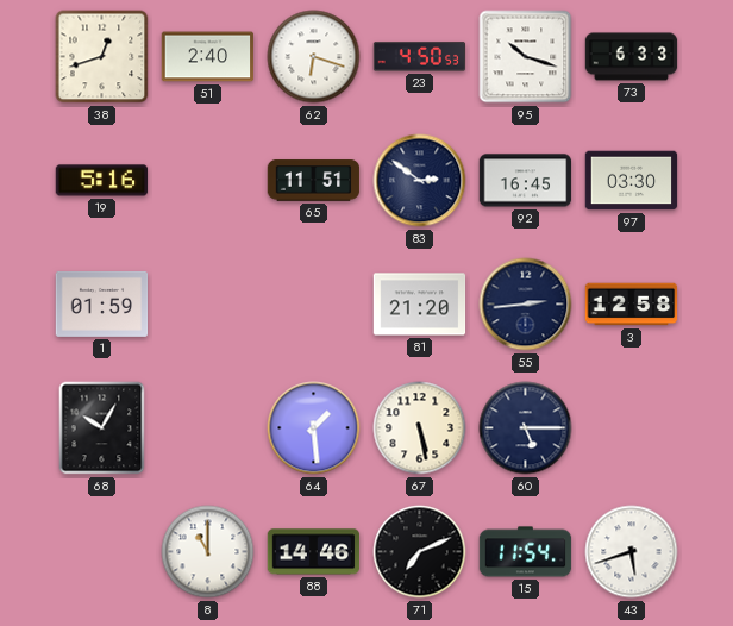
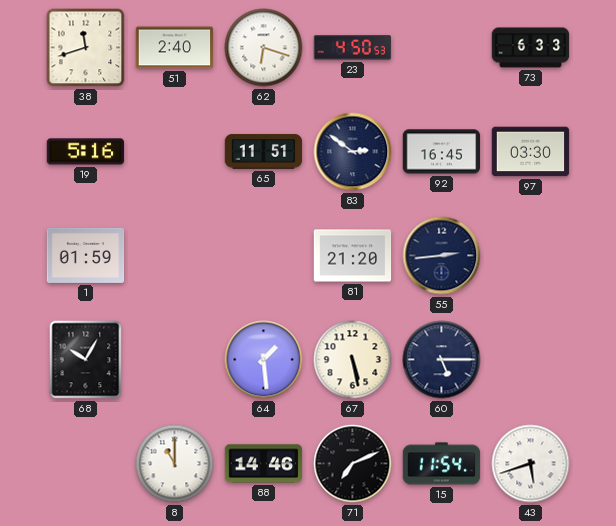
38: 12:42 -> 11:42
95: 10:18 -> none
3: 12:58 -> none
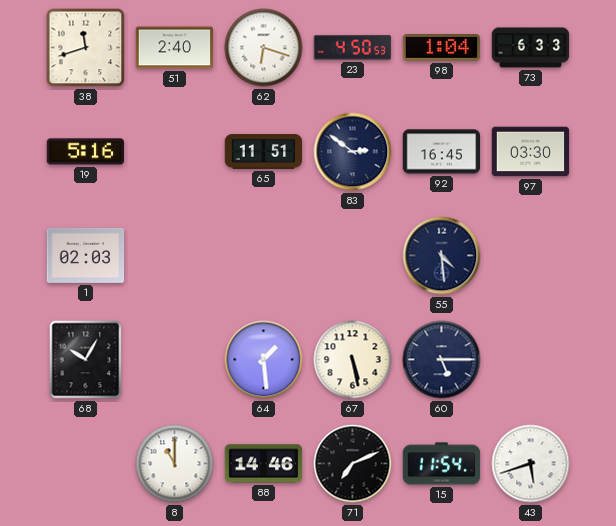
98: none -> 1:04
1: 01:59 -> 02:03
81: 21:20 -> none
55: 2:44 -> 4:29
